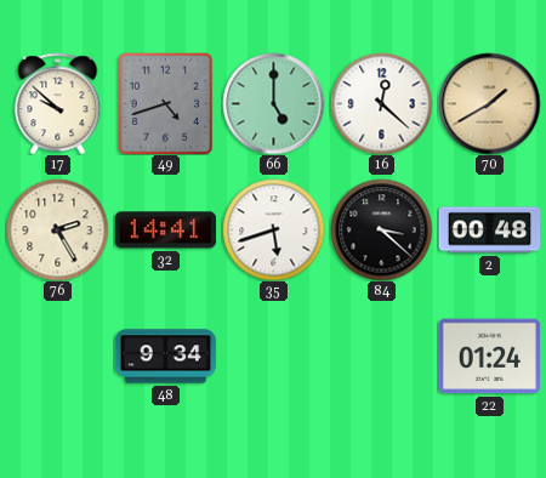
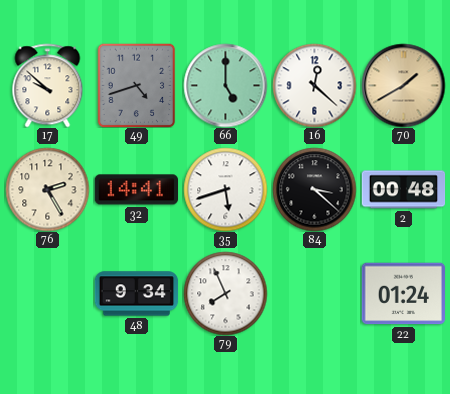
79: none -> 7:56
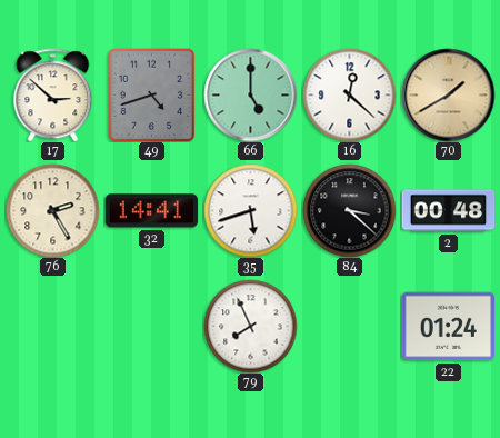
17: 9:52 -> 2:52
48: 9:34 -> none
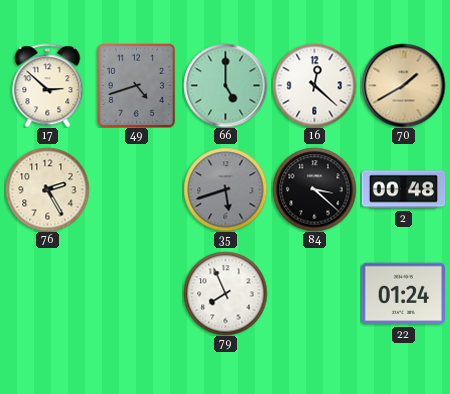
32: 14:41 -> none
35 dial: white -> grey
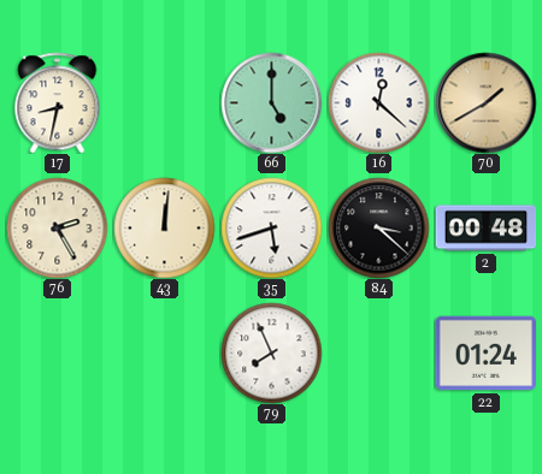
17: 2:52 -> 8:32
49: 4:42 -> none
43: none -> 12:01
35 dial: grey -> white
